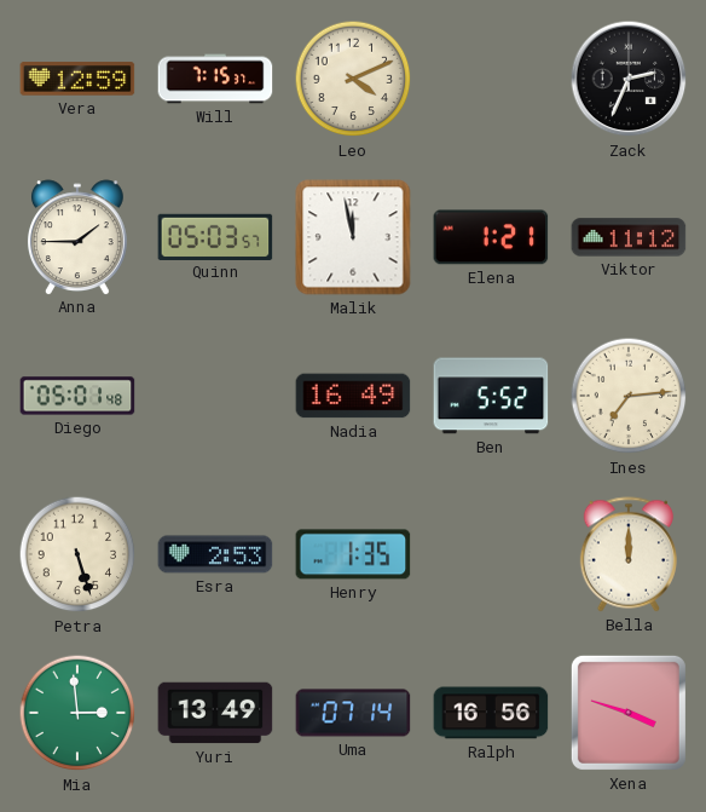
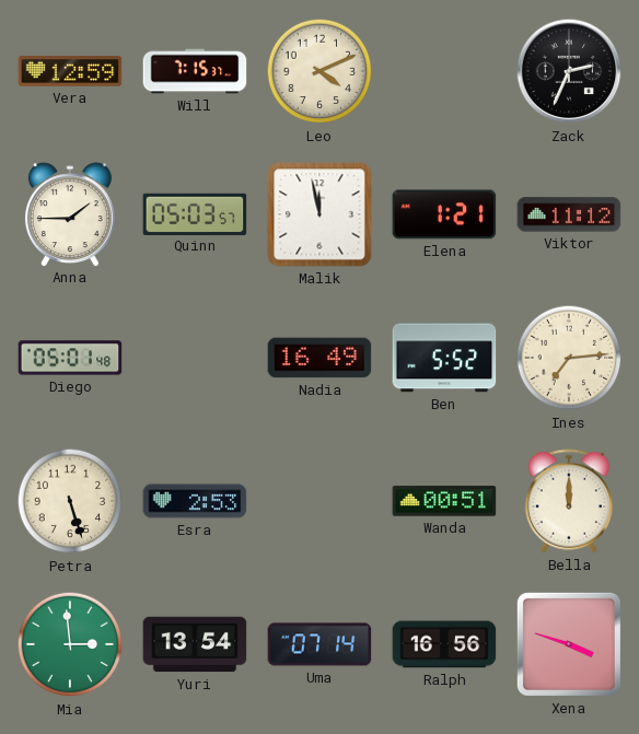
Henry: 1:35 -> none
Wanda: none -> 00:51
Yuri: 13:49 -> 13:54
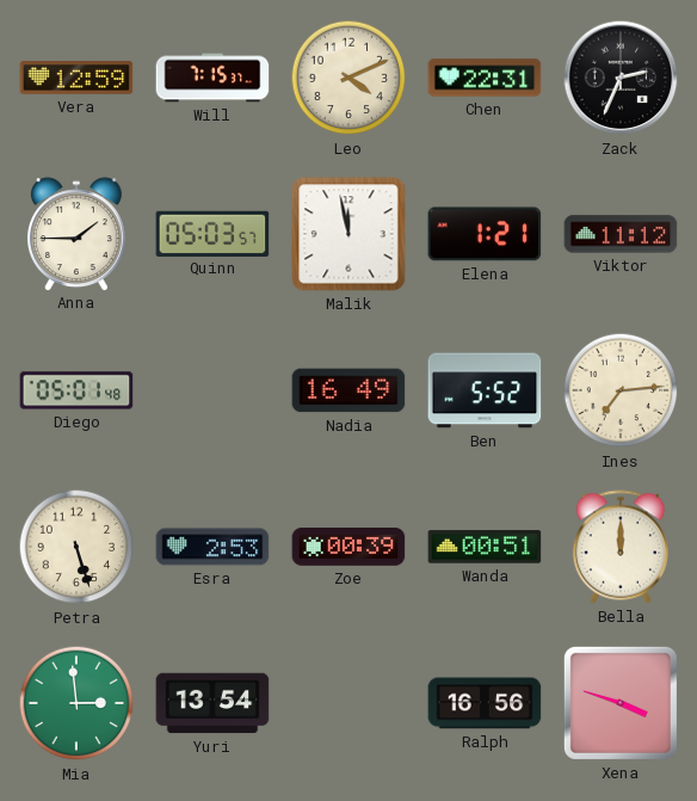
Chen: none -> 22:31
Zoe: none -> 00:39
Uma: 07:14 -> none
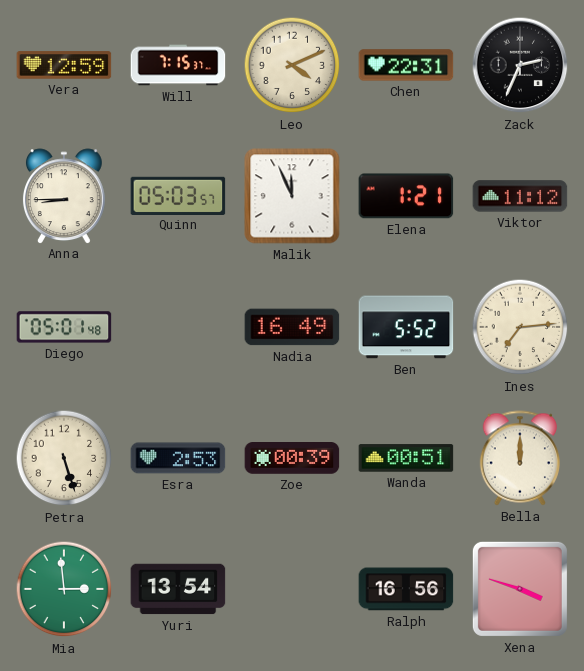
Anna: 1:45 -> 8:45
Malik: 11:58 -> 11:56
